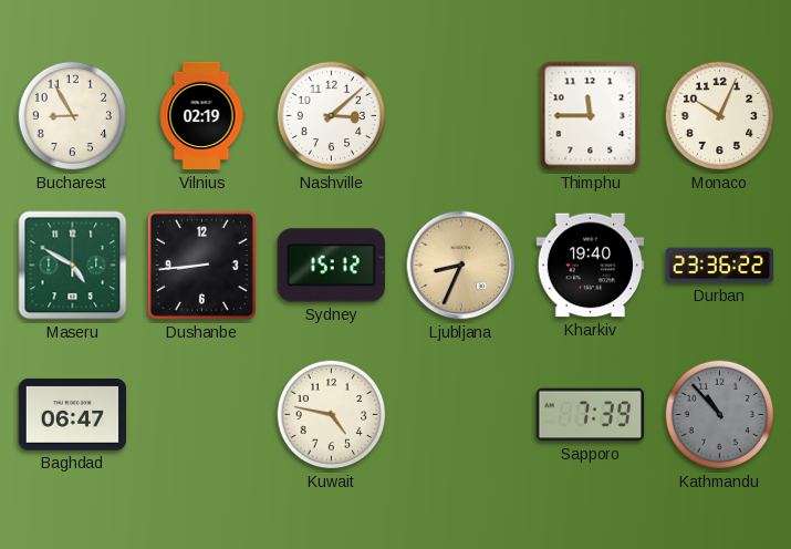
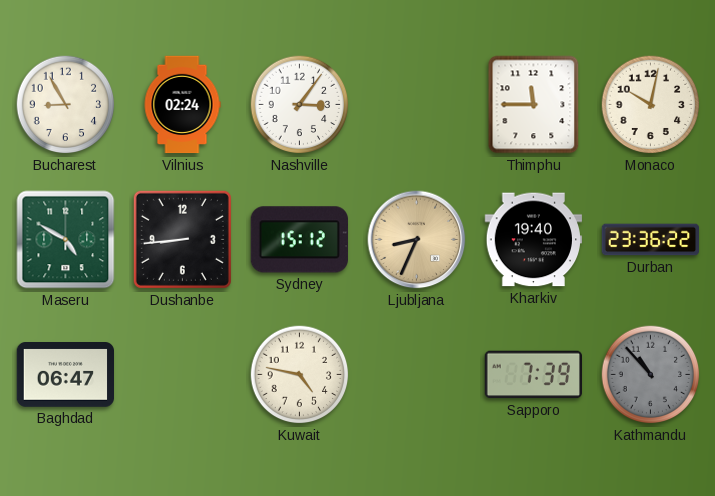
Vilnius: 02:19 -> 02:24
Nashville: 3:08 -> 3:06
Monaco: 10:04 -> 10:02
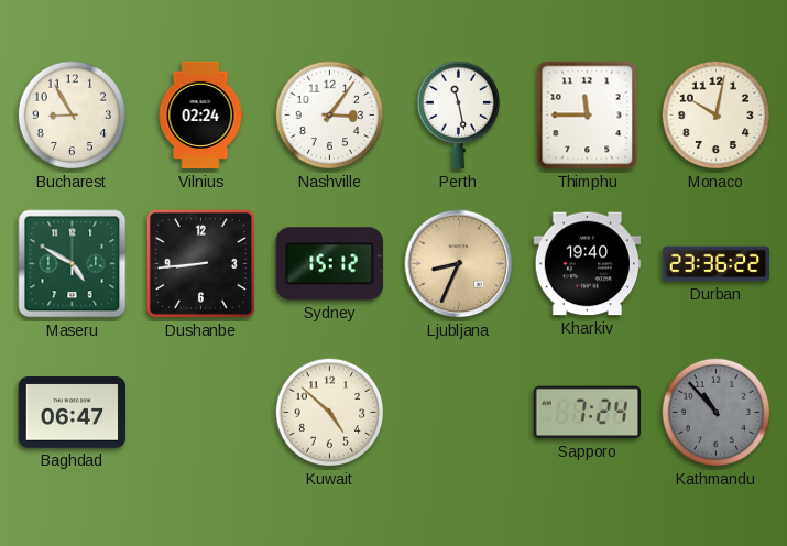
Perth: none -> 11:28
Kuwait: 4:47 -> 4:52
Sapporo: 7:39 -> 7:24
